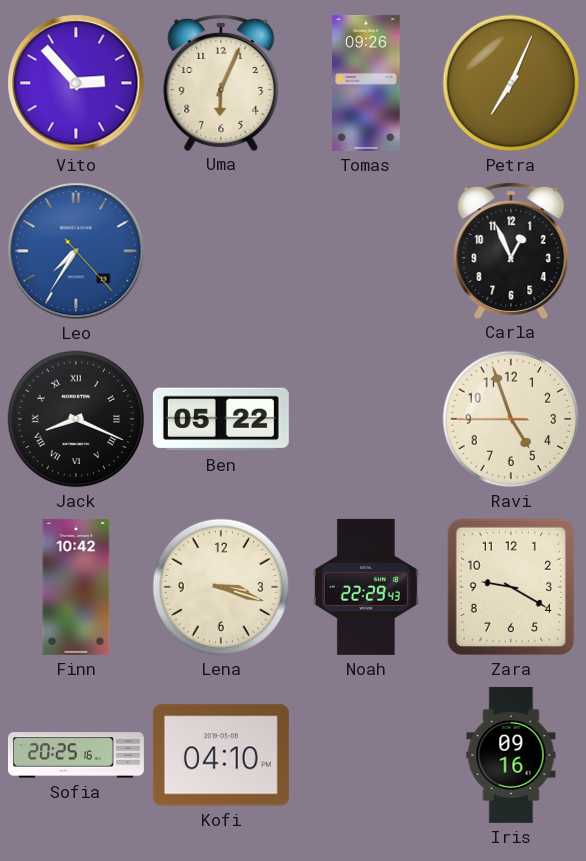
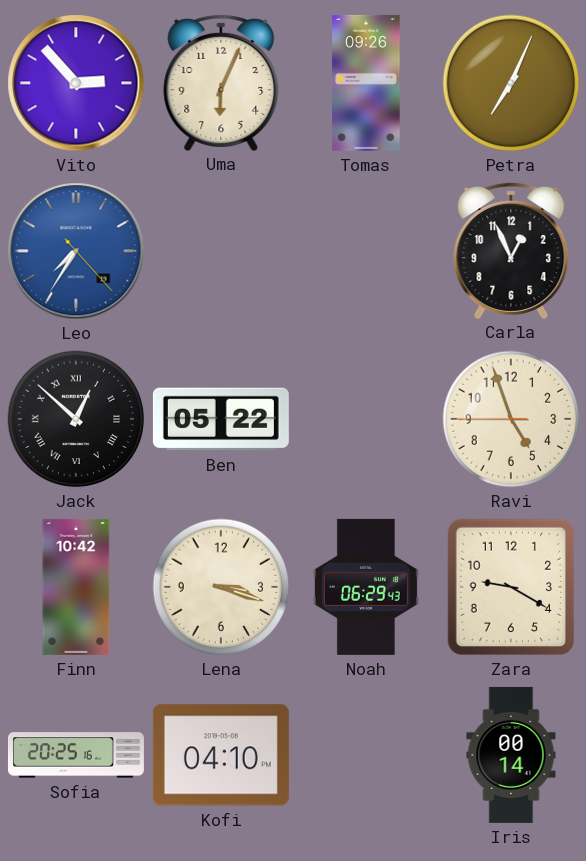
Jack: 8:19 -> 12:52
Noah: 22:29 -> 06:29
Iris: 09:16 -> 00:14
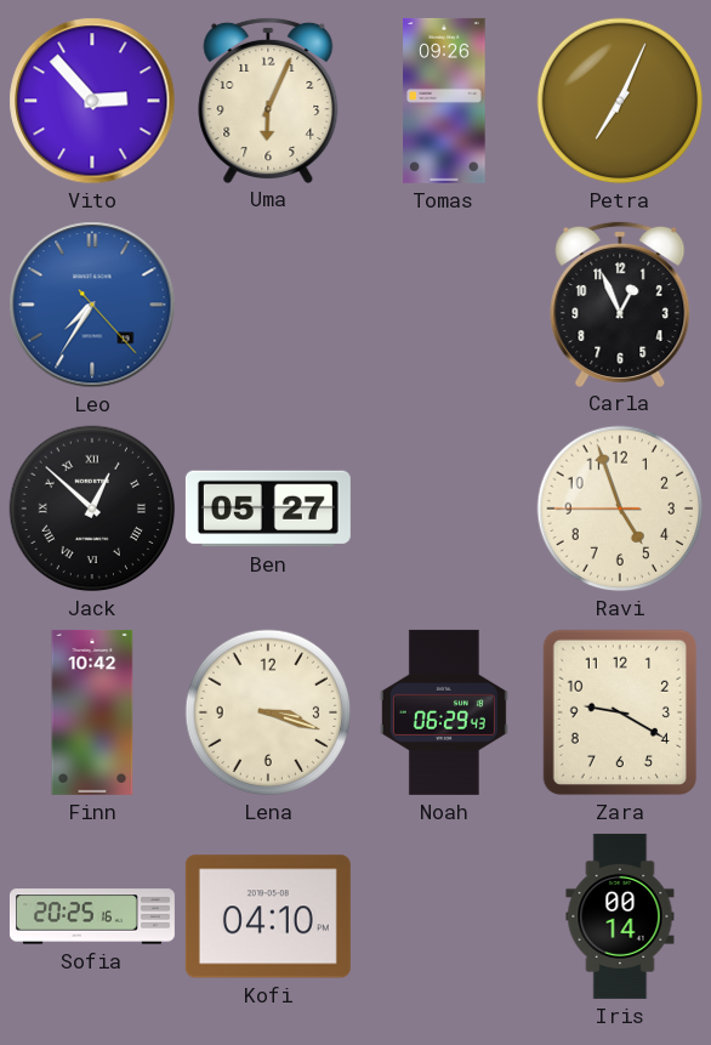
Ben: 05:22 -> 05:27
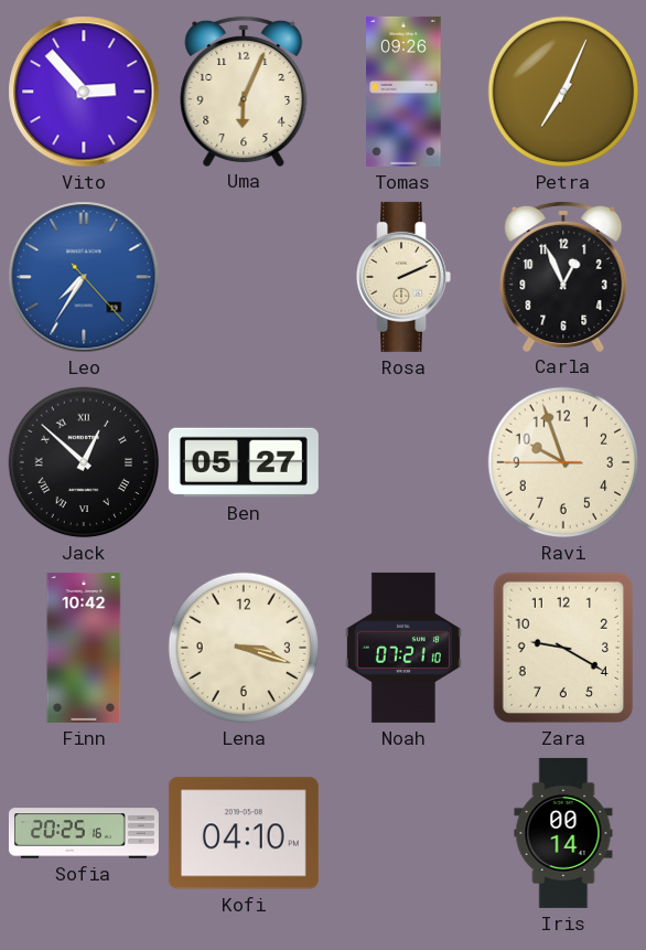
Rosa: none -> 2:11
Ravi: 4:56 -> 9:56
Noah: 06:29 -> 07:21
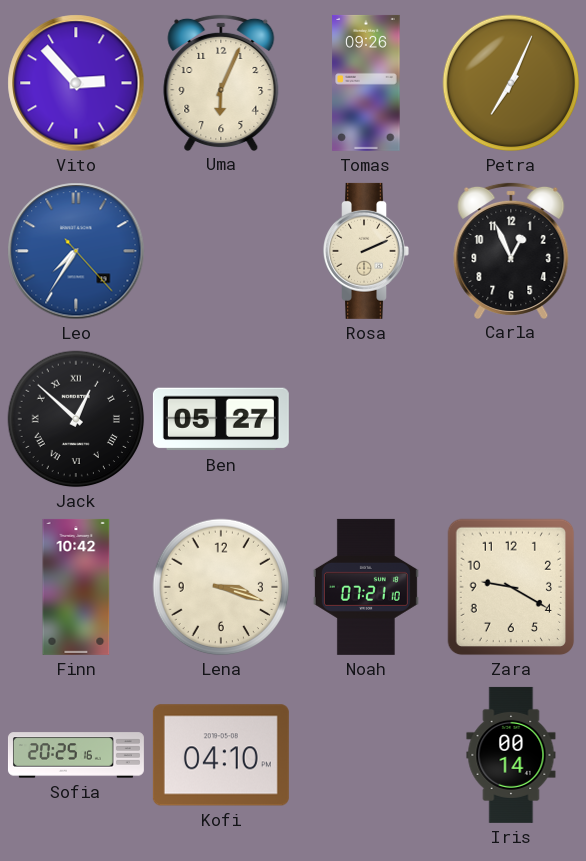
Ravi: 9:56 -> none
